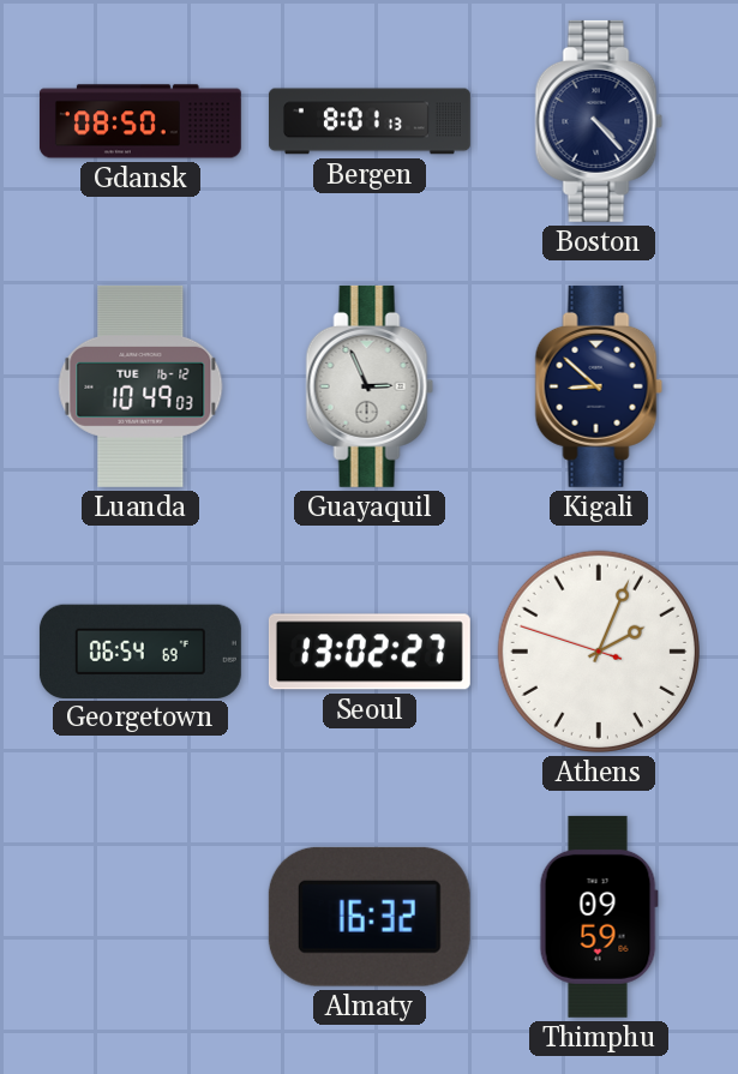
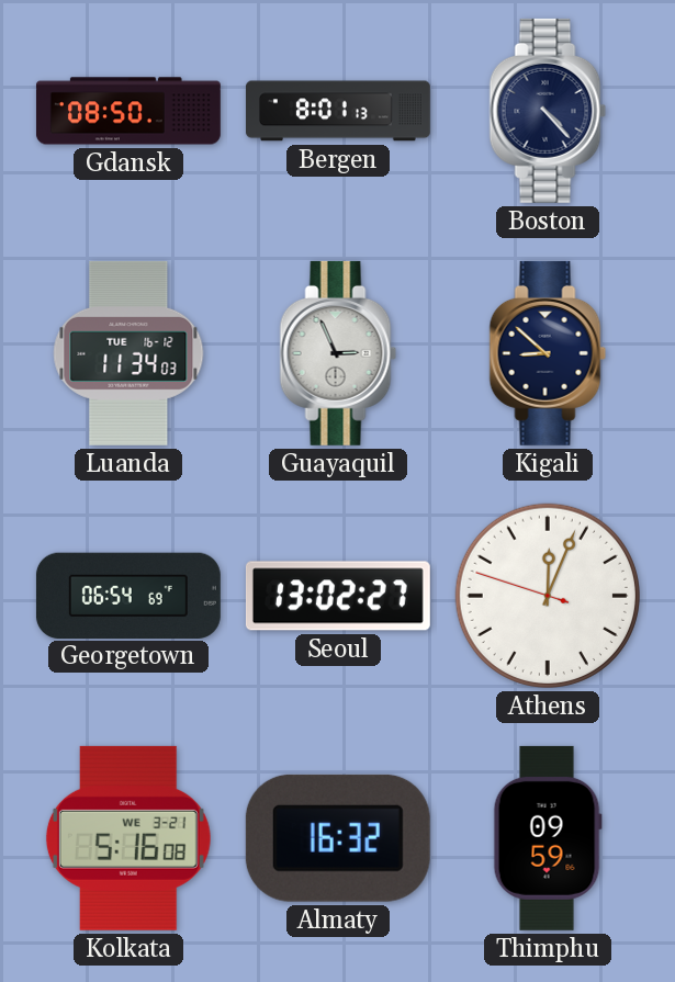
Luanda: 10:49 -> 11:34
Athens: 2:03 -> 12:03
Kolkata: none -> 5:16
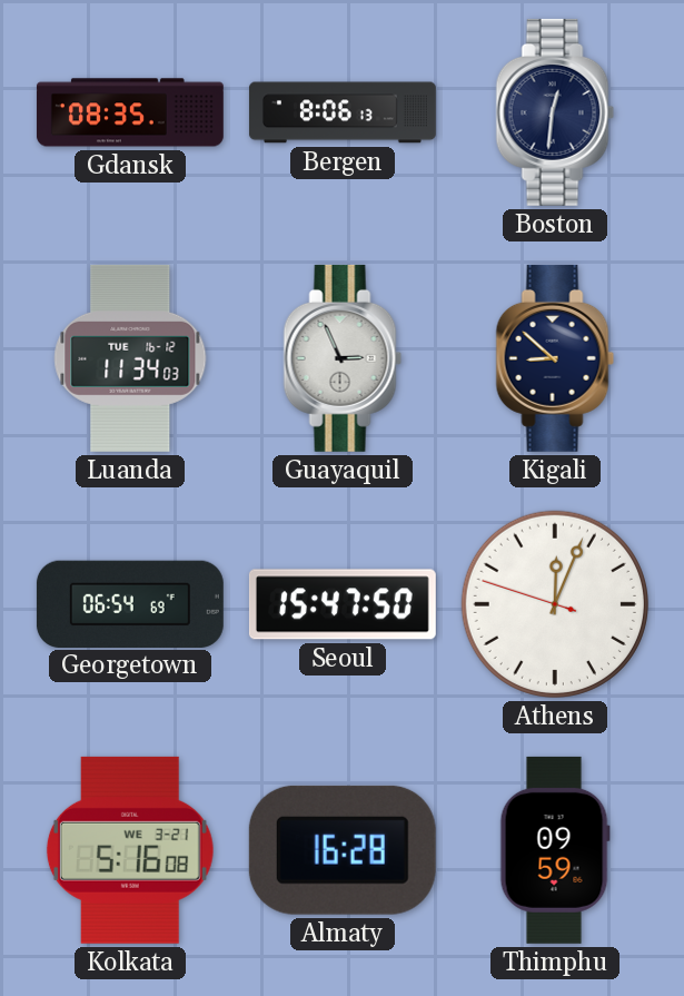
Gdansk: 08:50 -> 08:35
Bergen: 8:01 -> 8:06
Boston: 4:23 -> 12:31
Seoul: 13:02 -> 15:47
Almaty: 16:32 -> 16:28
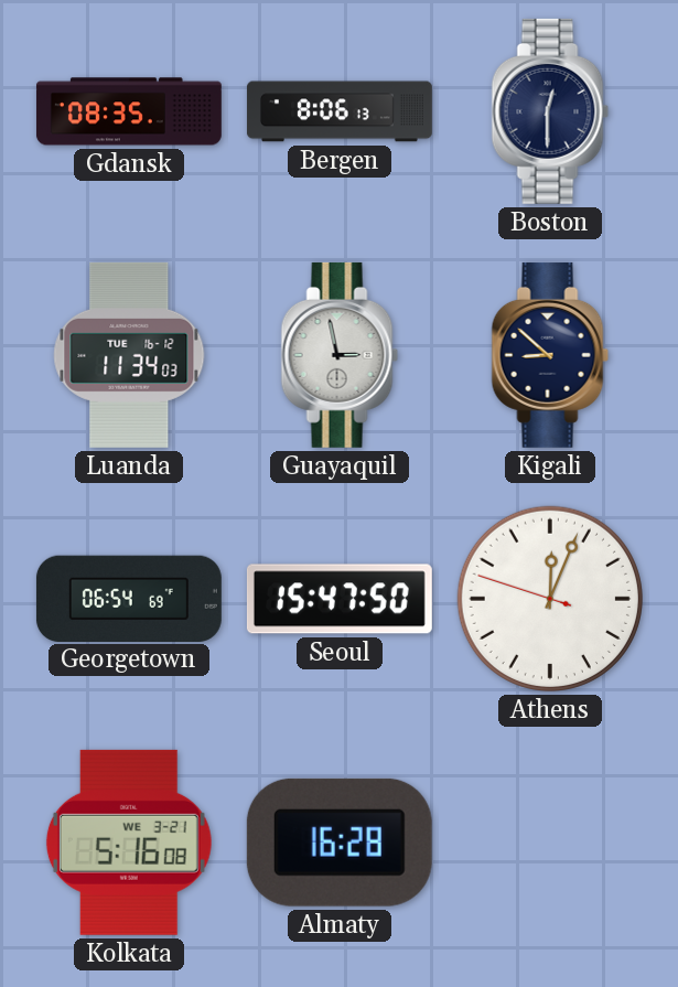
Boston: 12:31 -> 12:30
Guayaquil: 2:56 -> 2:58
Thimphu: 09:59 -> none
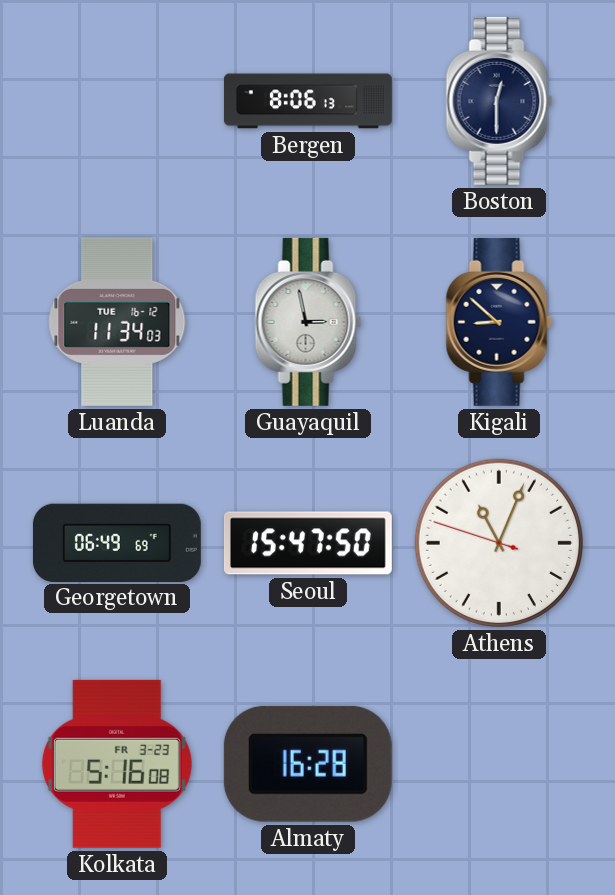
Gdansk: 08:35 -> none
Georgetown: 06:54 -> 06:49
Athens: 12:03 -> 11:03
Kolkata date: WE 3-21 -> FR 3-23
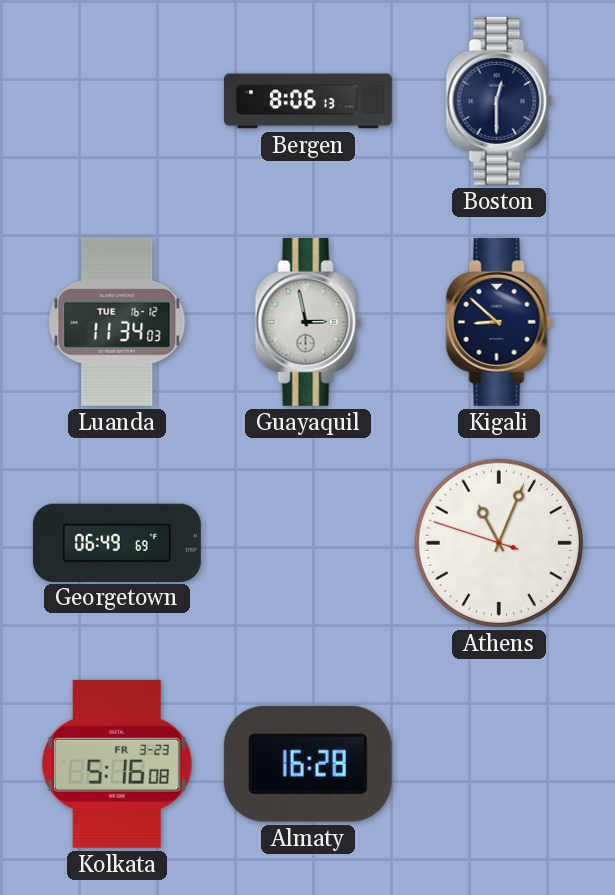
Seoul: 15:47 -> none
